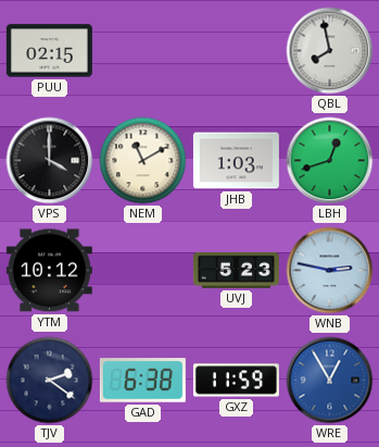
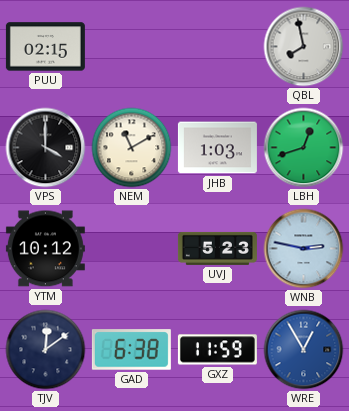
TJV: 2:21 -> 12:09
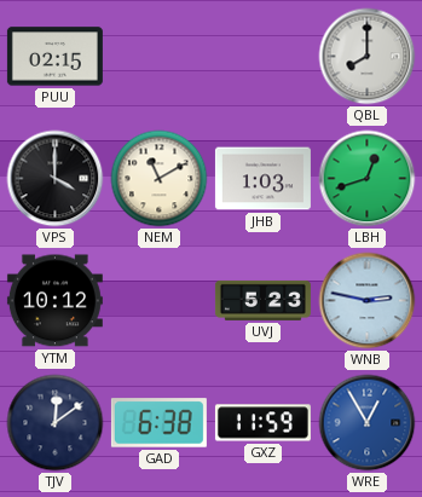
QBL: 7:58 -> 8:00
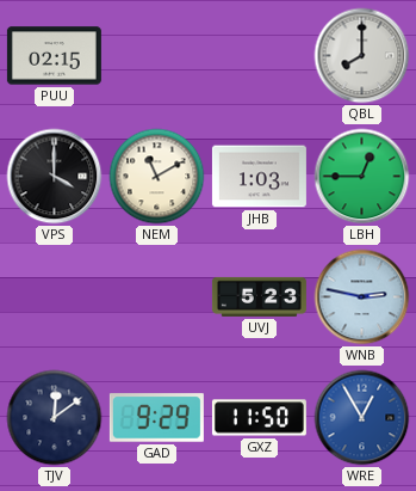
LBH: 12:42 -> 12:45
YTM: 10:12 -> none
GAD: 6:38 -> 9:29
GXZ: 11:59 -> 11:50
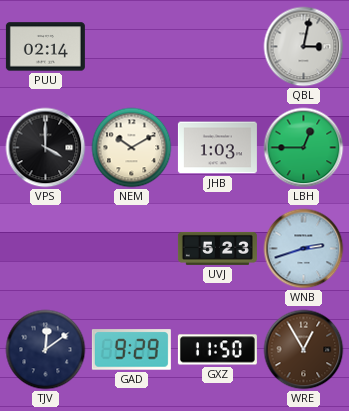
PUU: 02:15 -> 02:14
QBL: 8:00 -> 3:02
NEM: 11:10 -> 10:10
WNB: 2:47 -> 2:42
WRE dial: blue -> brown
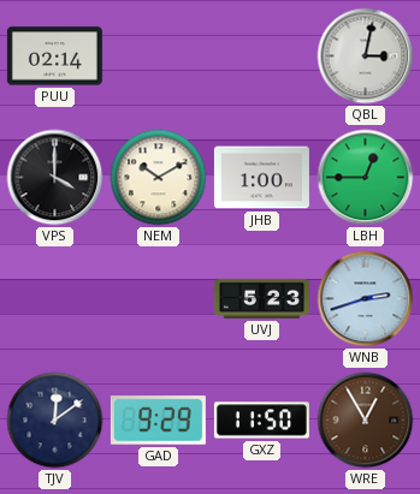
JHB: 1:03 -> 1:00
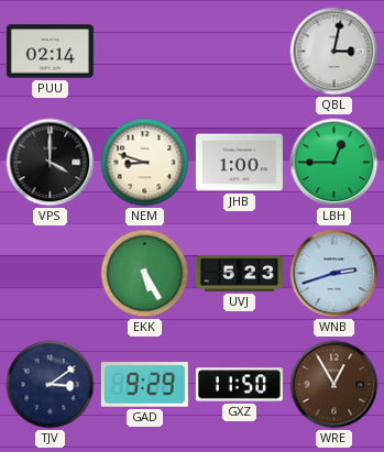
NEM: 10:10 -> 8:48
EKK: none -> 5:25
TJV: 12:09 -> 3:09
